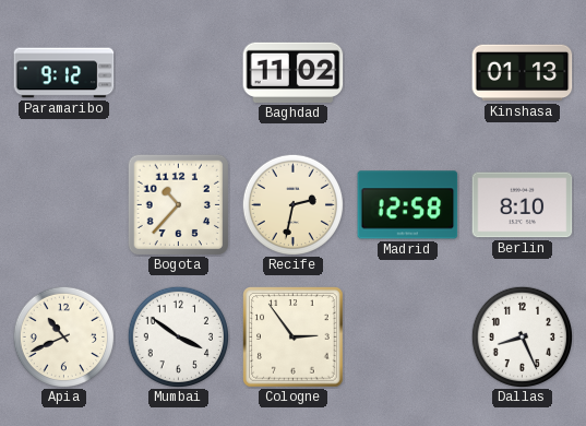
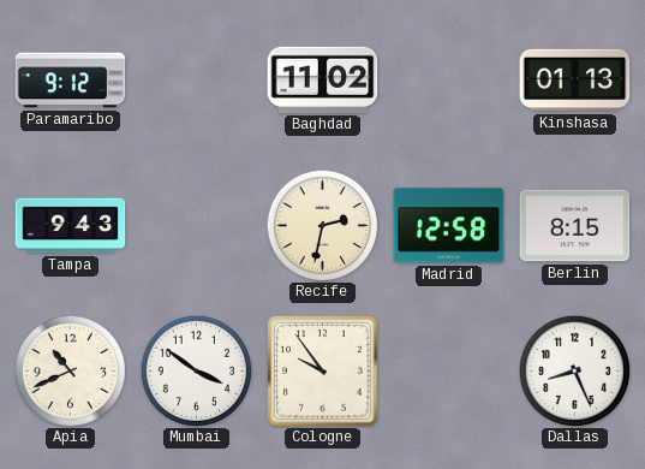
Tampa: none -> 9:43
Bogota: 10:37 -> none
Berlin: 8:10 -> 8:15
Cologne: 2:54 -> 9:54
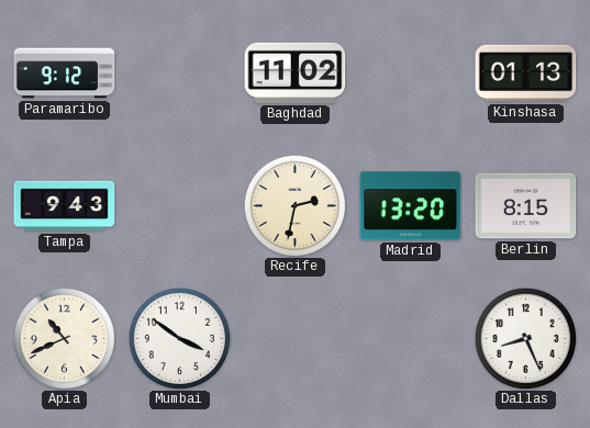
Madrid: 12:58 -> 13:20
Cologne: 9:54 -> none
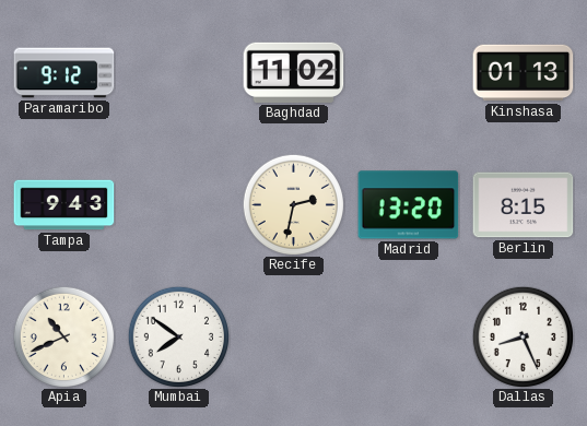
Mumbai: 3:51 -> 7:51
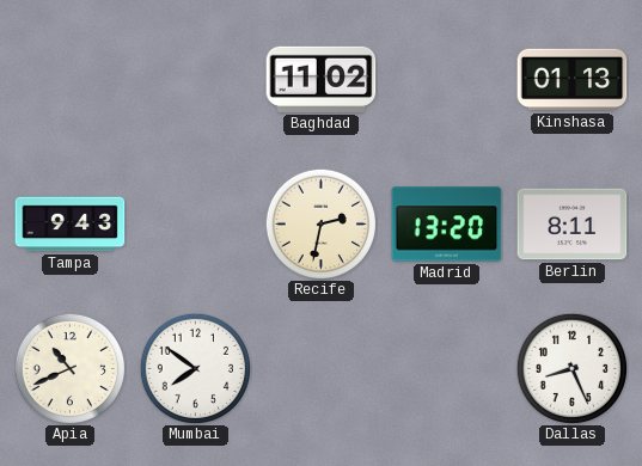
Paramaribo: 9:12 -> none
Berlin: 8:15 -> 8:11
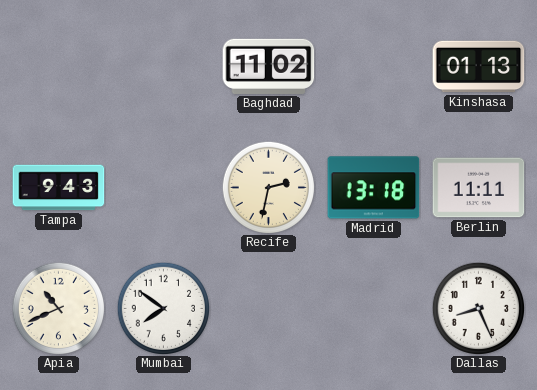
Madrid: 13:20 -> 13:18
Berlin: 8:11 -> 11:11
